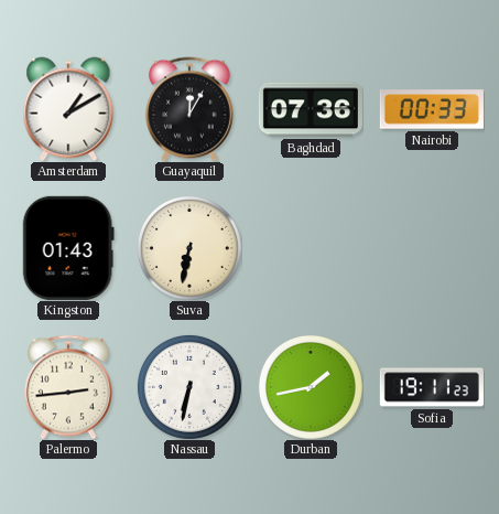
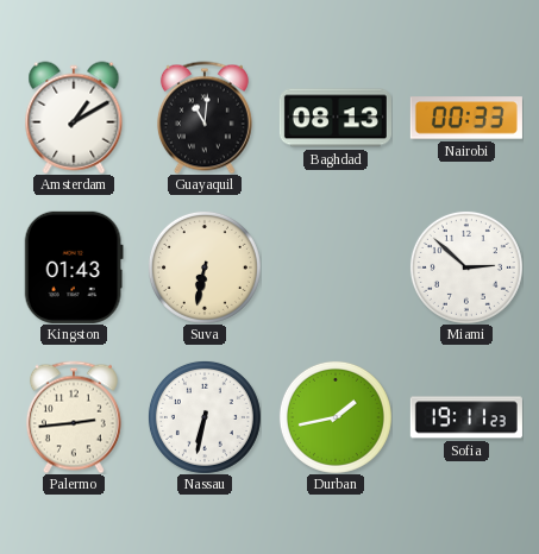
Guayaquil: 12:05 -> 11:01
Baghdad: 07:36 -> 08:13
Miami: none -> 2:52
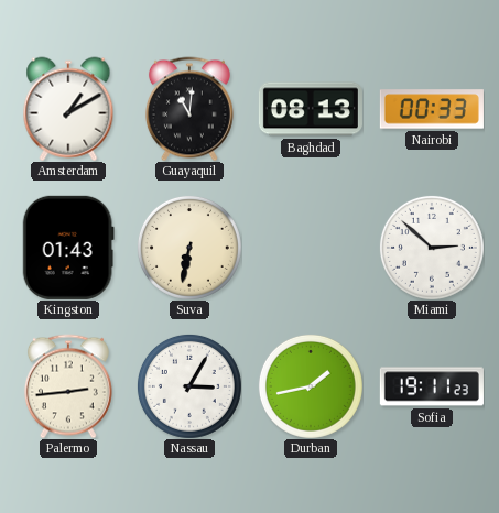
Nassau: 6:32 -> 3:05
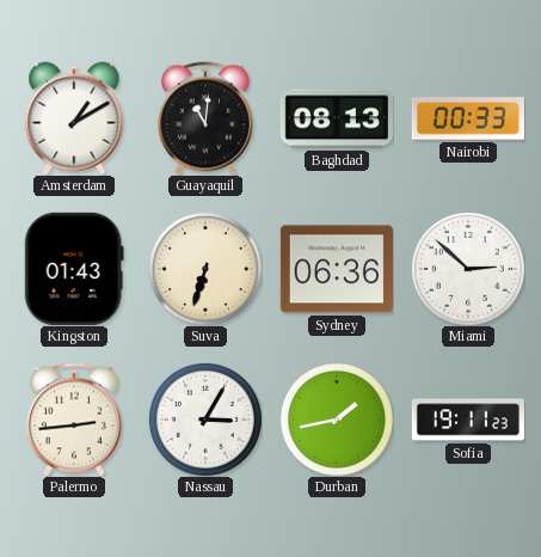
Suva: 6:32 -> 6:33
Sydney: none -> 06:36
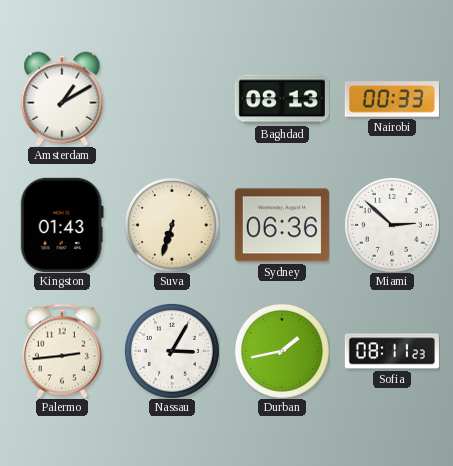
Guayaquil: 11:01 -> none
Sofia: 19:11 -> 08:11
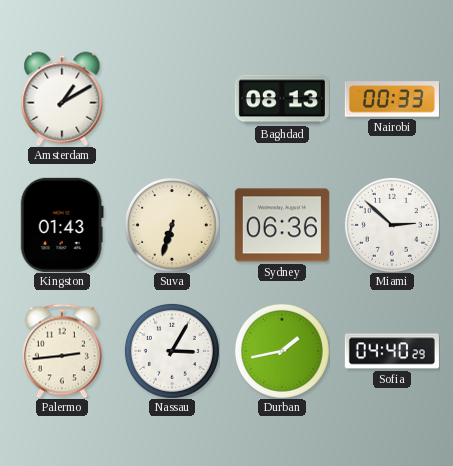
Sofia: 08:11 -> 04:40
